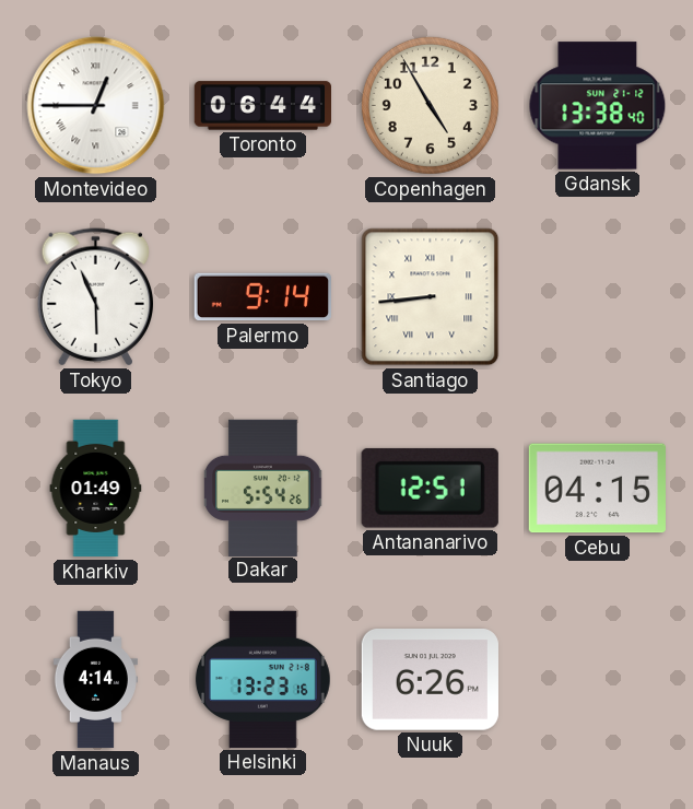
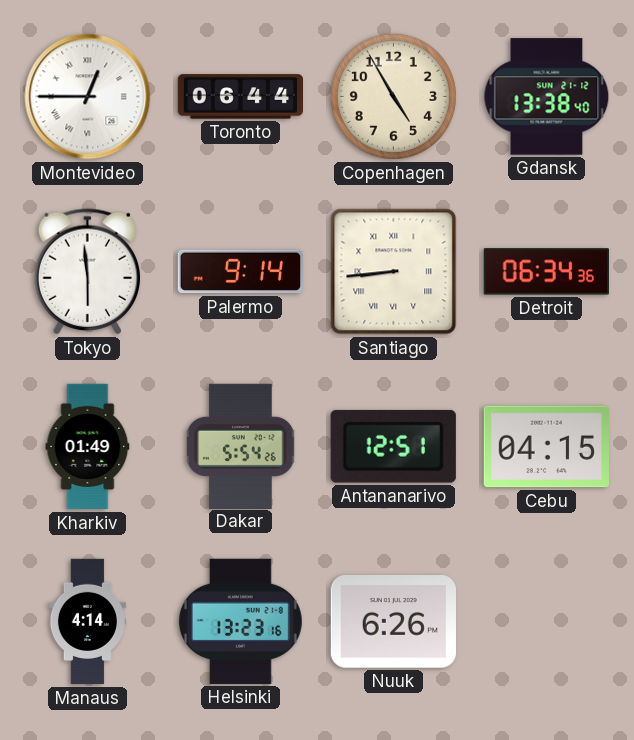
Tokyo: 5:56 -> 5:59
Detroit: none -> 06:34
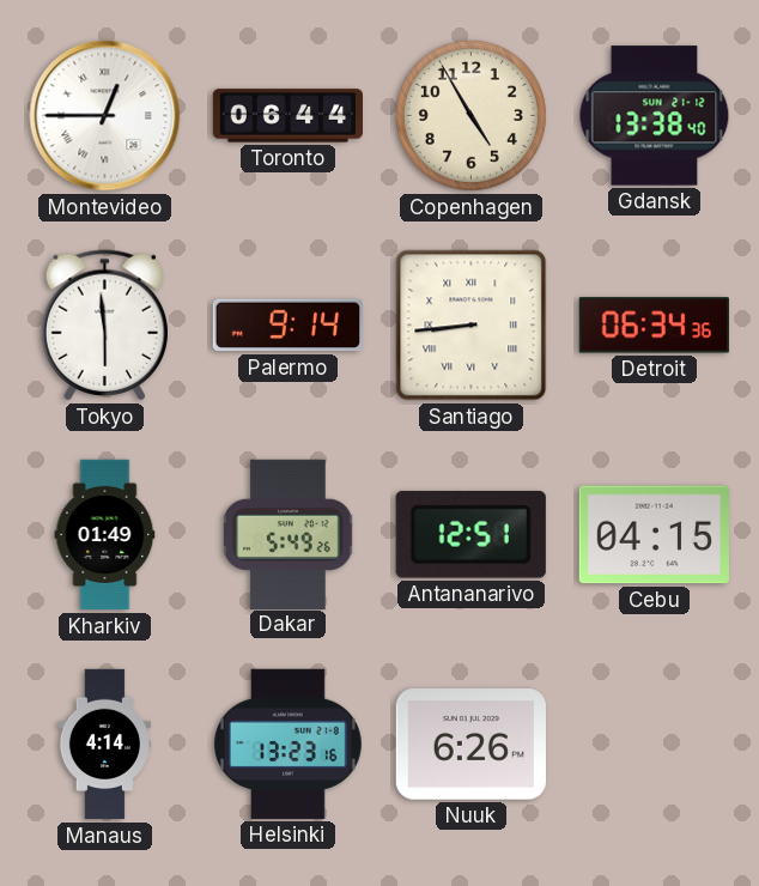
Dakar: 5:54 -> 5:49
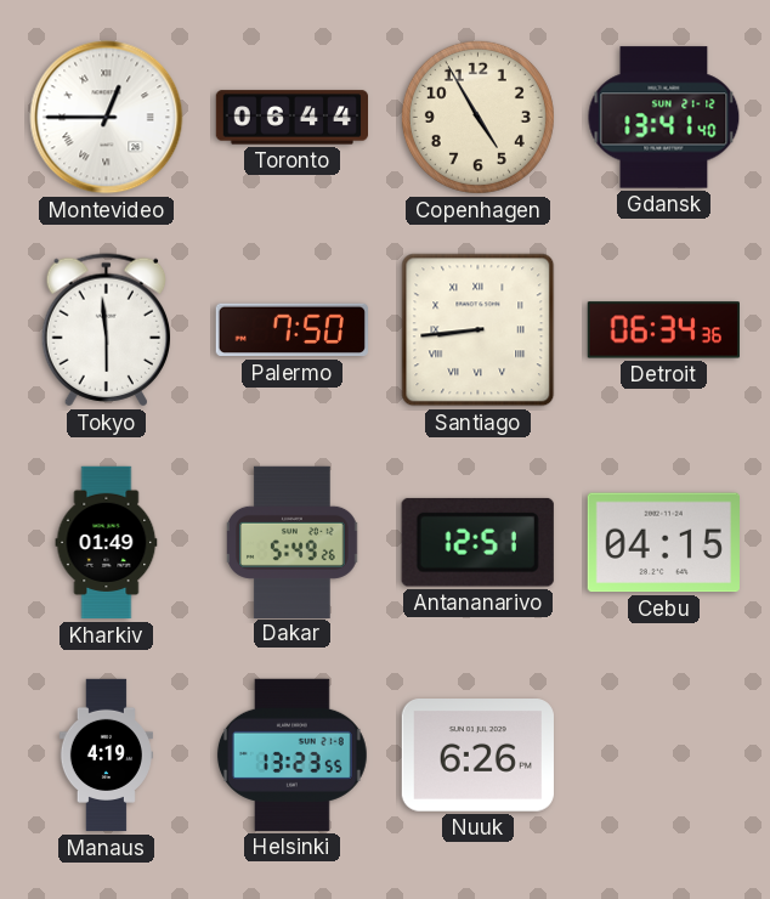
Gdansk: 13:38 -> 13:41
Palermo: 9:14 -> 7:50
Manaus: 4:14 -> 4:19
Helsinki: 13:23:16 -> 13:23:55
